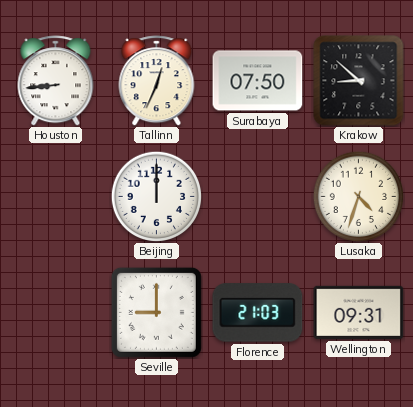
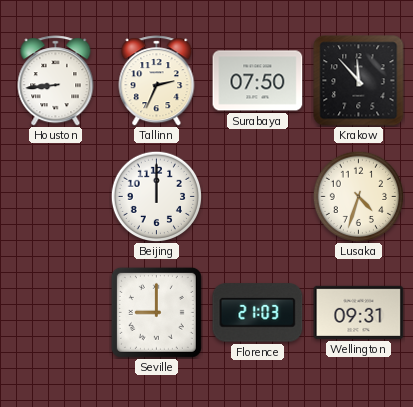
Tallinn: 12:34 -> 2:34
Krakow: 8:52 -> 11:53
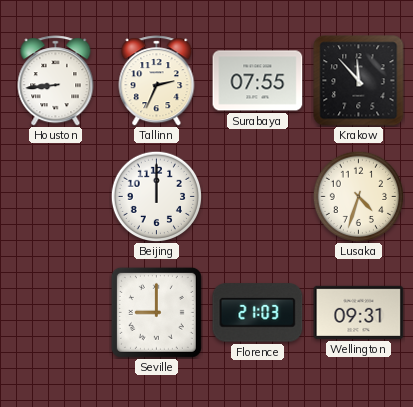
Surabaya: 07:50 -> 07:55
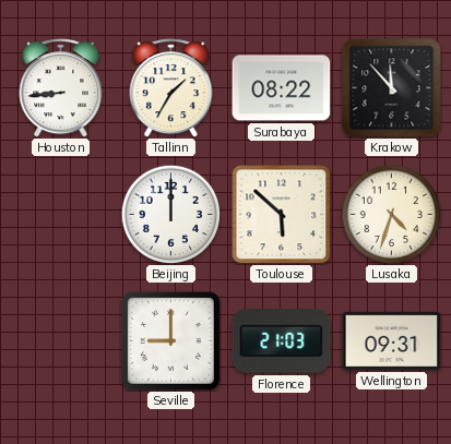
Tallinn: 2:34 -> 1:35
Surabaya: 07:55 -> 08:22
Toulouse: none -> 5:52
